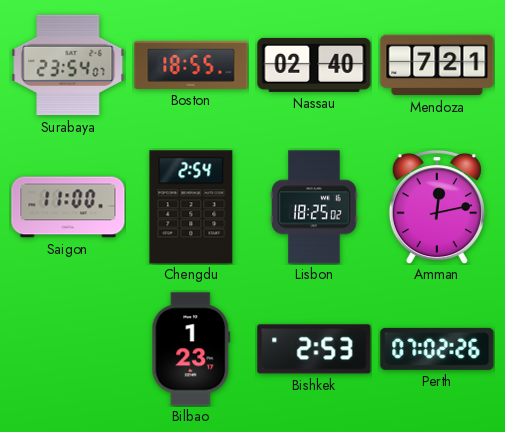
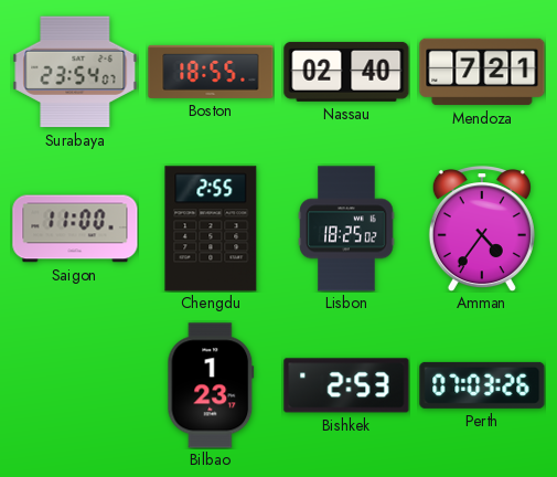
Chengdu: 2:54 -> 2:55
Amman: 12:13 -> 4:36
Perth: 07:02 -> 07:03
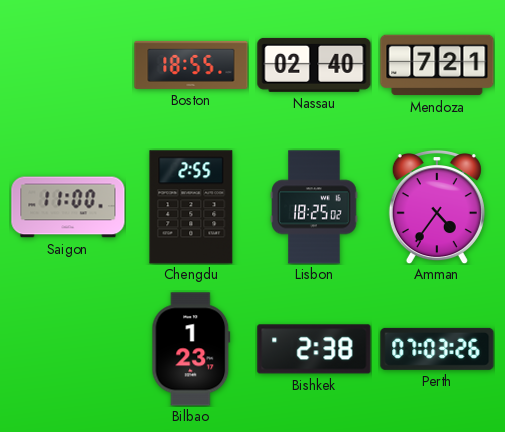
Surabaya: 23:54 -> none
Bishkek: 2:53 -> 2:38
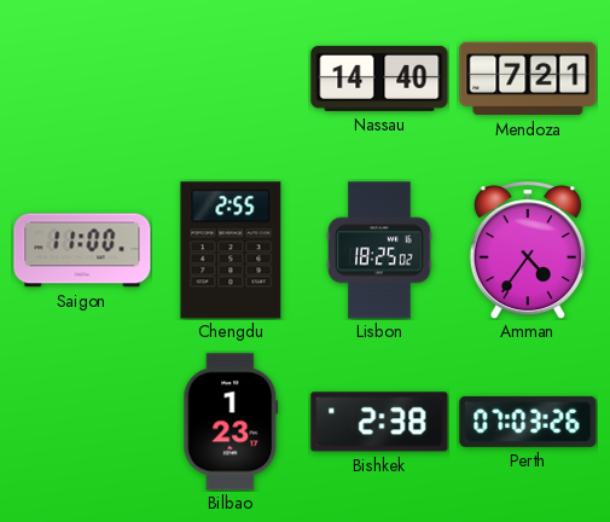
Boston: 18:55 -> none
Nassau: 02:40 -> 14:40
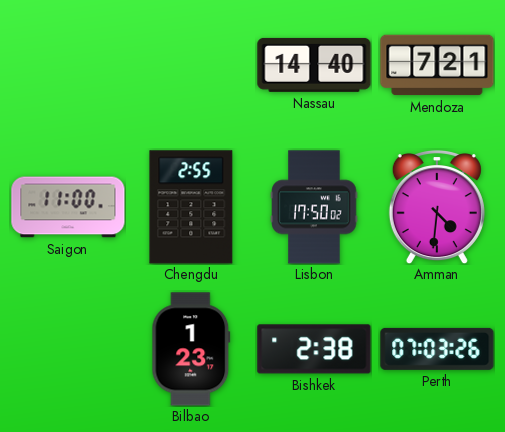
Lisbon: 18:25 -> 17:50
Amman: 4:36 -> 4:31
